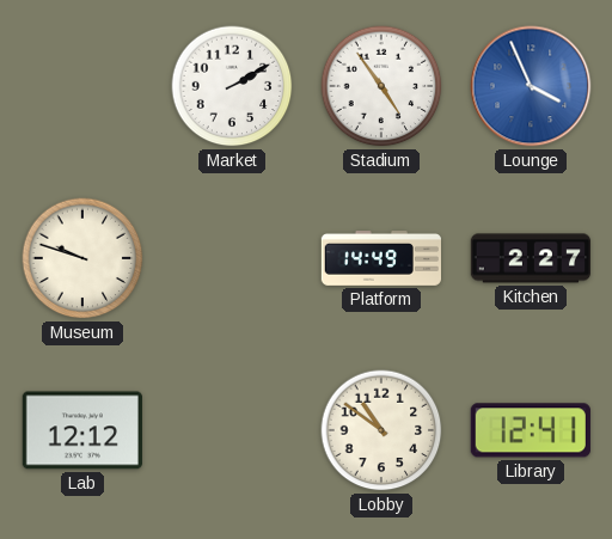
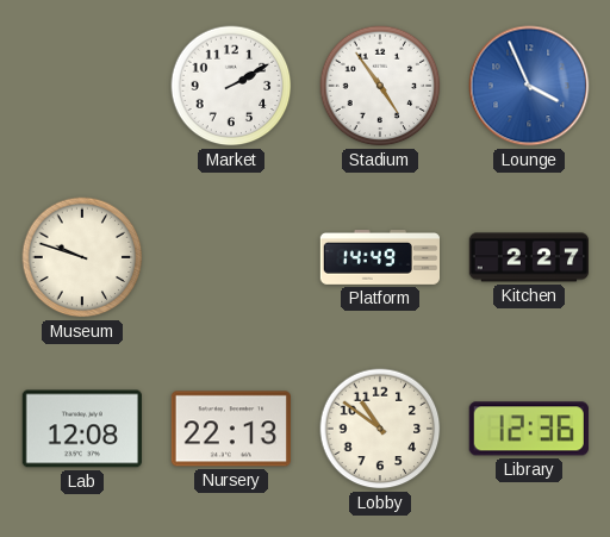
Lab: 12:12 -> 12:08
Nursery: none -> 22:13
Library: 12:41 -> 12:36
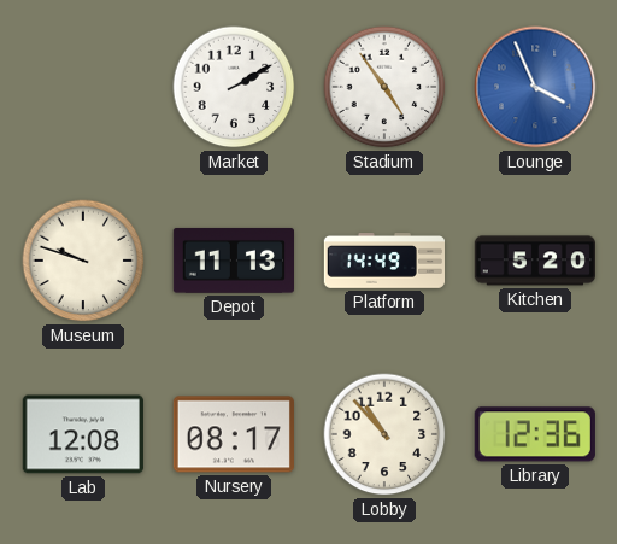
Depot: none -> 11:13
Kitchen: 2:27 -> 5:20
Nursery: 22:13 -> 08:17
Lobby: 10:51 -> 10:53
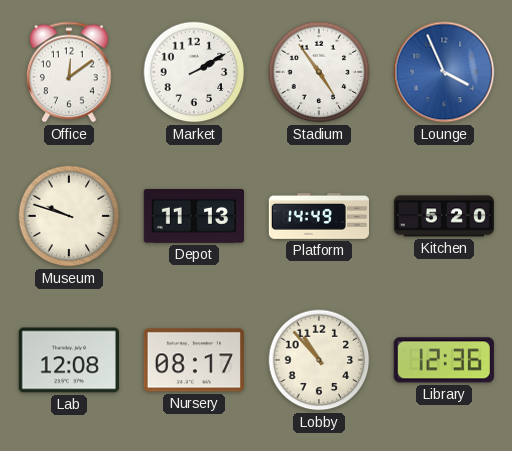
Office: none -> 12:09
